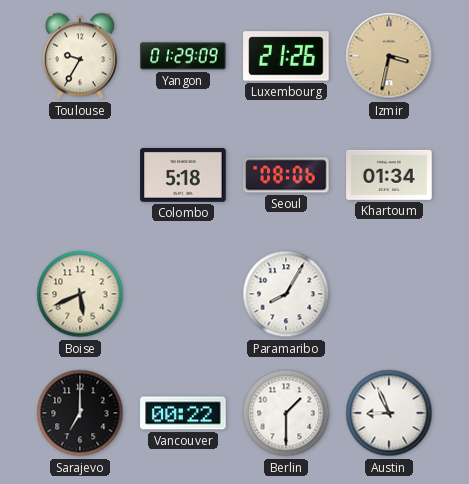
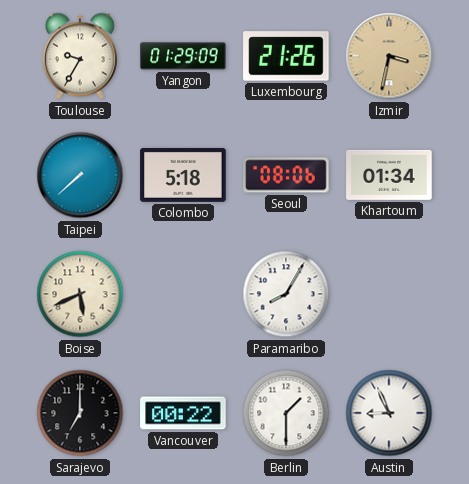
Taipei: none -> 7:38
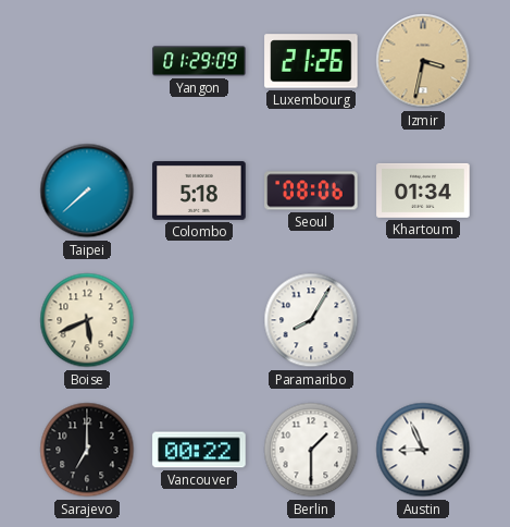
Toulouse: 9:35 -> none
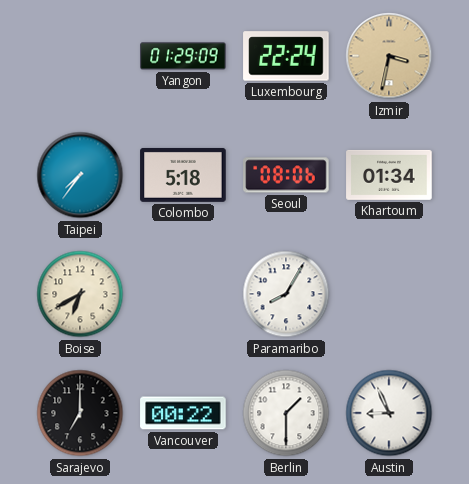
Luxembourg: 21:26 -> 22:24
Taipei: 7:38 -> 7:36
Boise: 5:41 -> 6:40
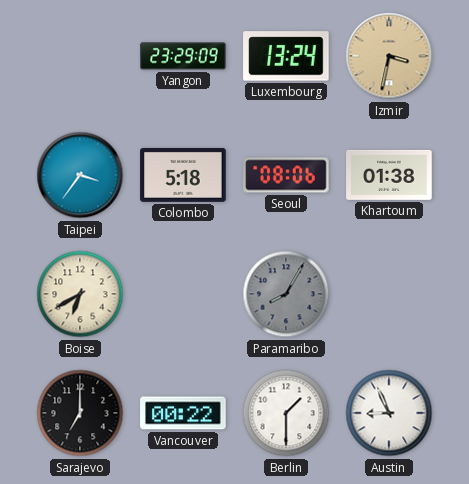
Yangon: 01:29 -> 23:29
Luxembourg: 22:24 -> 13:24
Taipei: 7:36 -> 3:36
Khartoum: 01:34 -> 01:38
Paramaribo dial: white -> grey
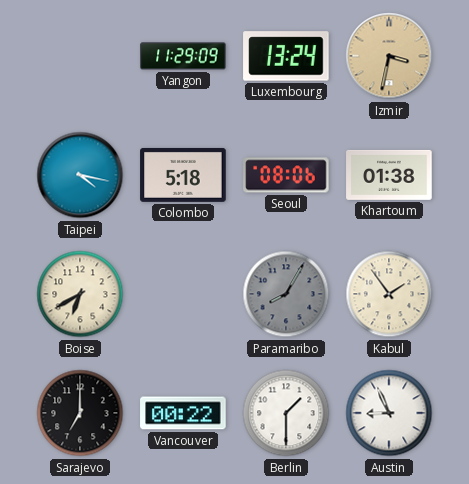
Yangon: 23:29 -> 11:29
Taipei: 3:36 -> 4:17
Kabul: none -> 1:54
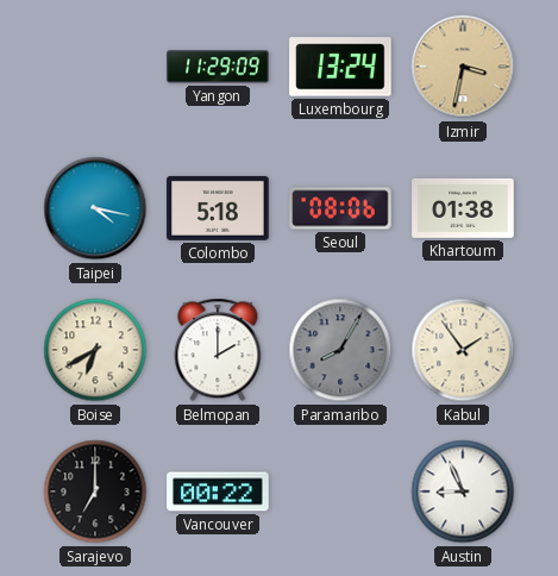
Belmopan: none -> 2:00
Berlin: 1:30 -> none
